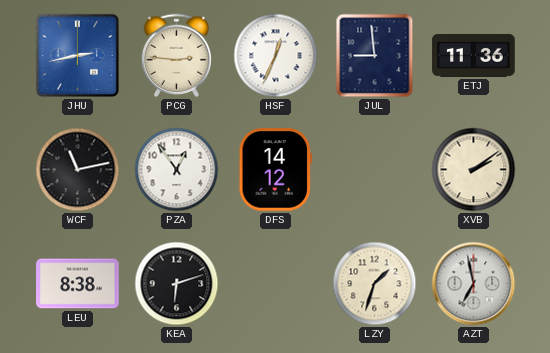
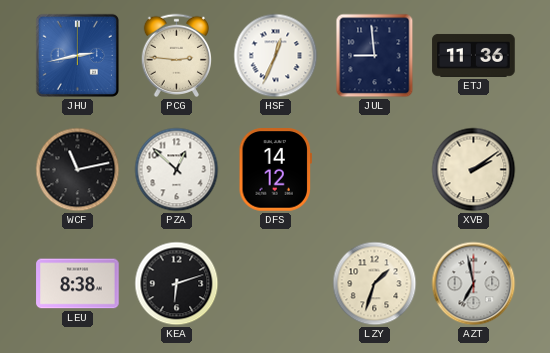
PZA: 12:54 -> 12:52
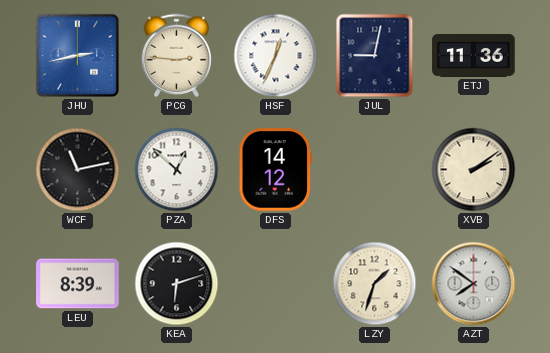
JUL: 8:59 -> 9:02
LEU: 8:38 -> 8:39
AZT: 6:58 -> 7:51
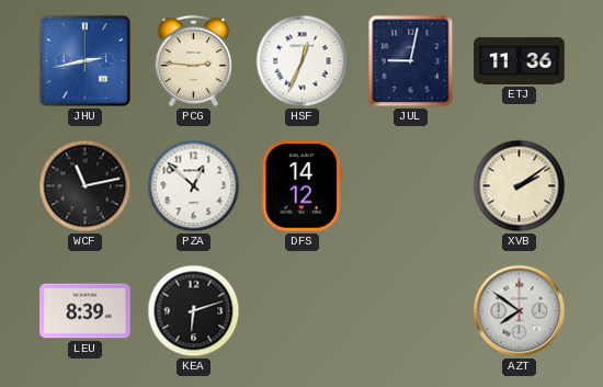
LZY: 1:33 -> none
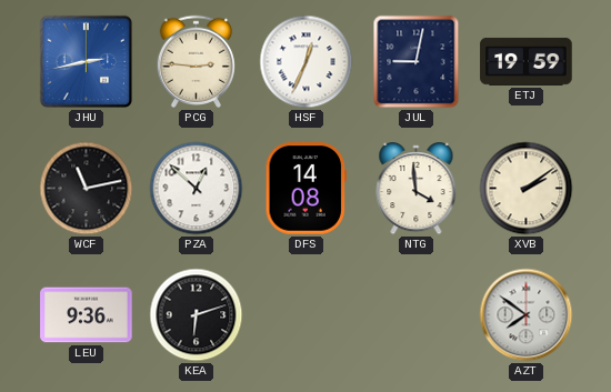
ETJ: 11:36 -> 19:59
DFS: 14:12 -> 14:08
NTG: none -> 3:59
LEU: 8:39 -> 9:36
